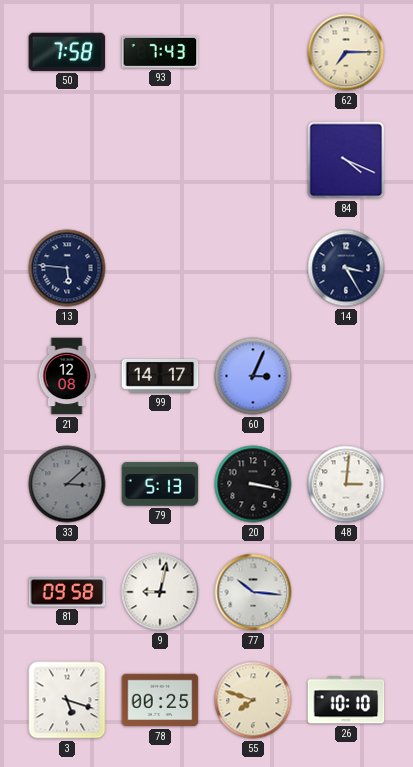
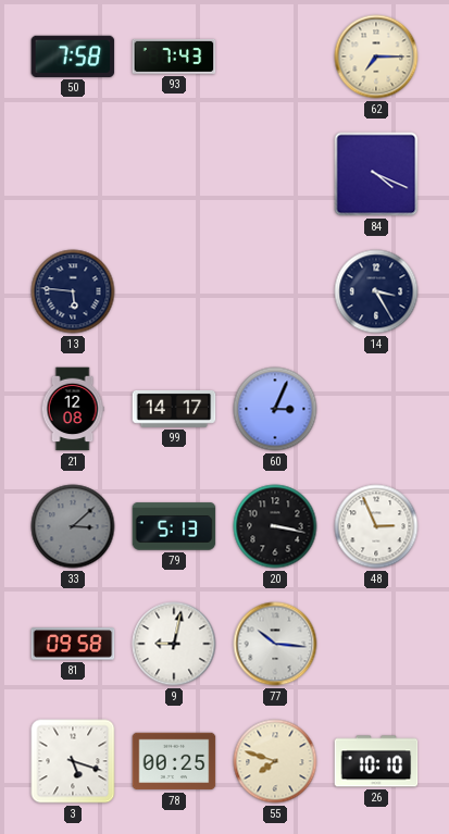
48: 3:01 -> 2:56
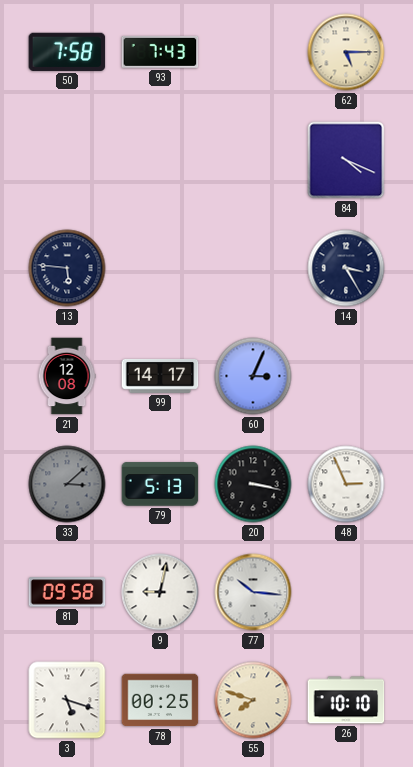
62: 7:15 -> 5:15
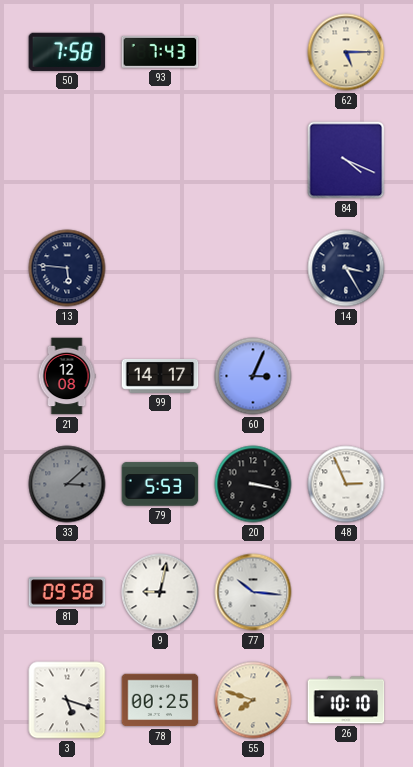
79: 5:13 -> 5:53
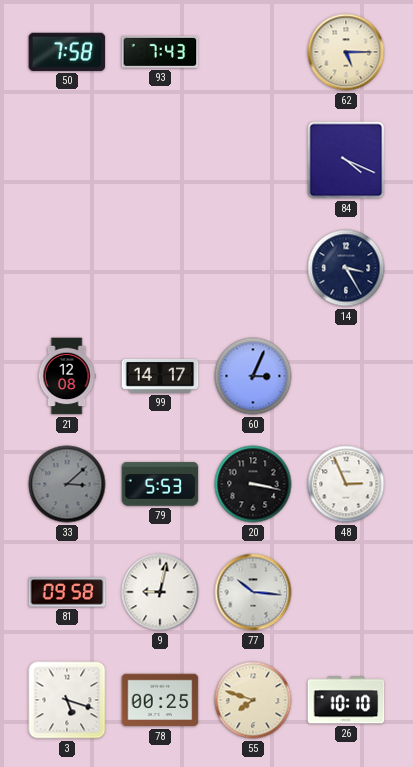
13: 5:46 -> none
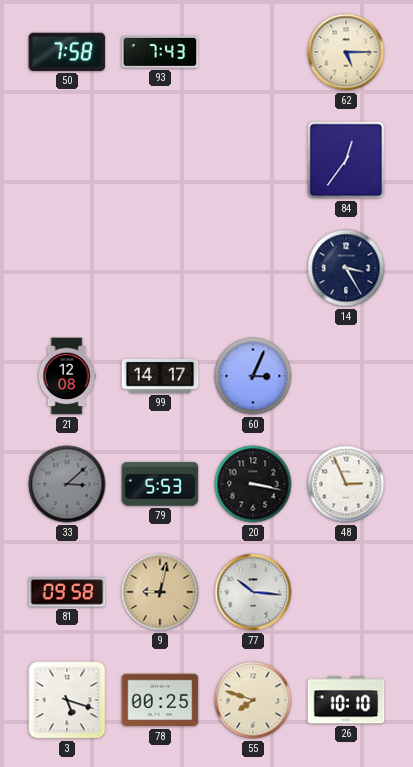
84: 4:19 -> 12:36
9 dial: white -> champagne
